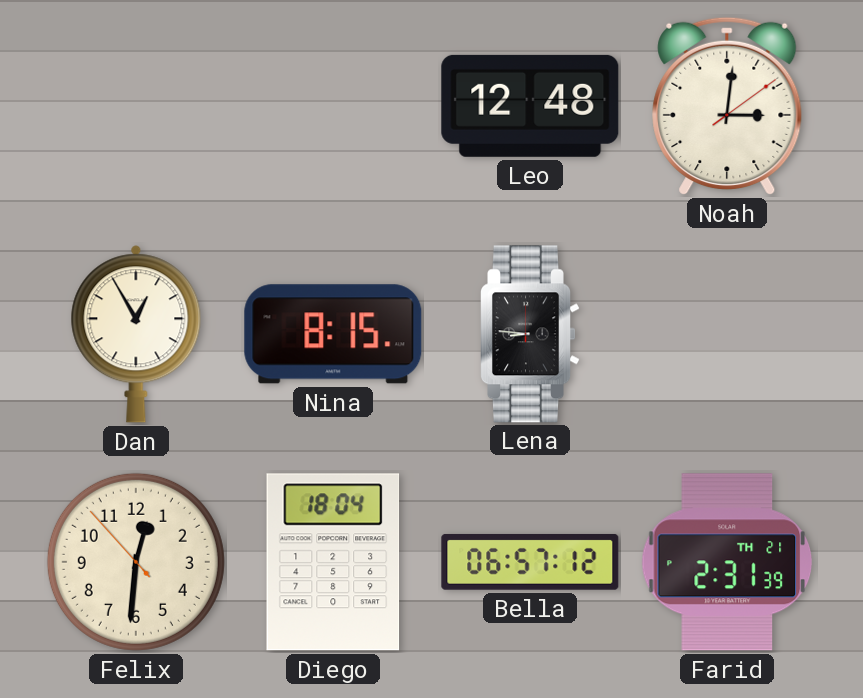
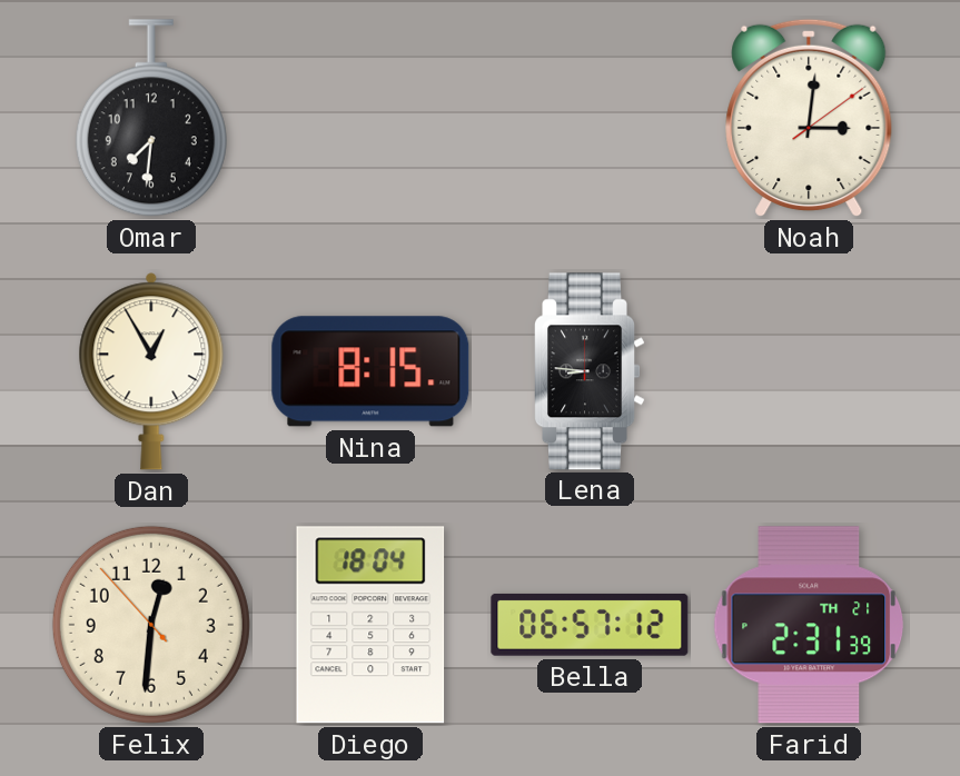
Omar: none -> 7:31
Leo: 12:48 -> none
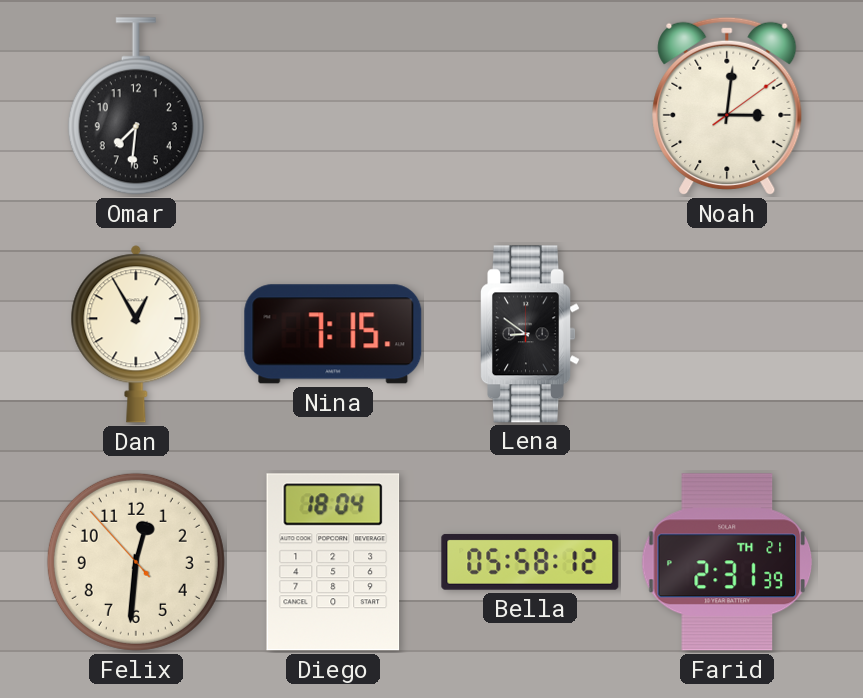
Nina: 8:15 -> 7:15
Lena: 8:46 -> 8:51
Bella: 06:57 -> 05:58
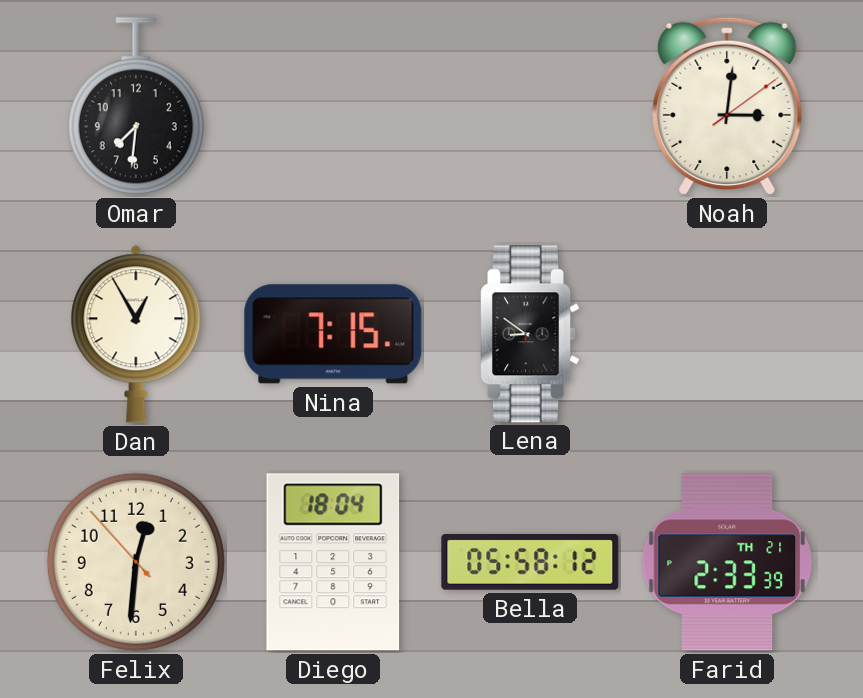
Farid: 2:31 -> 2:33
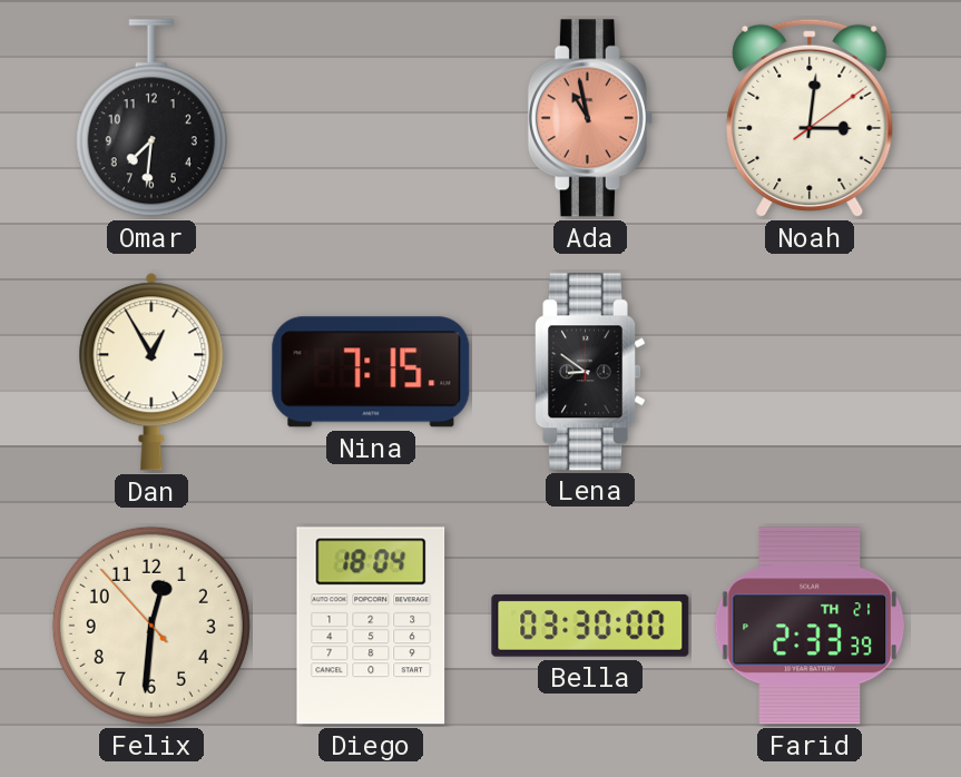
Ada: none -> 10:58
Bella: 05:58 -> 03:30
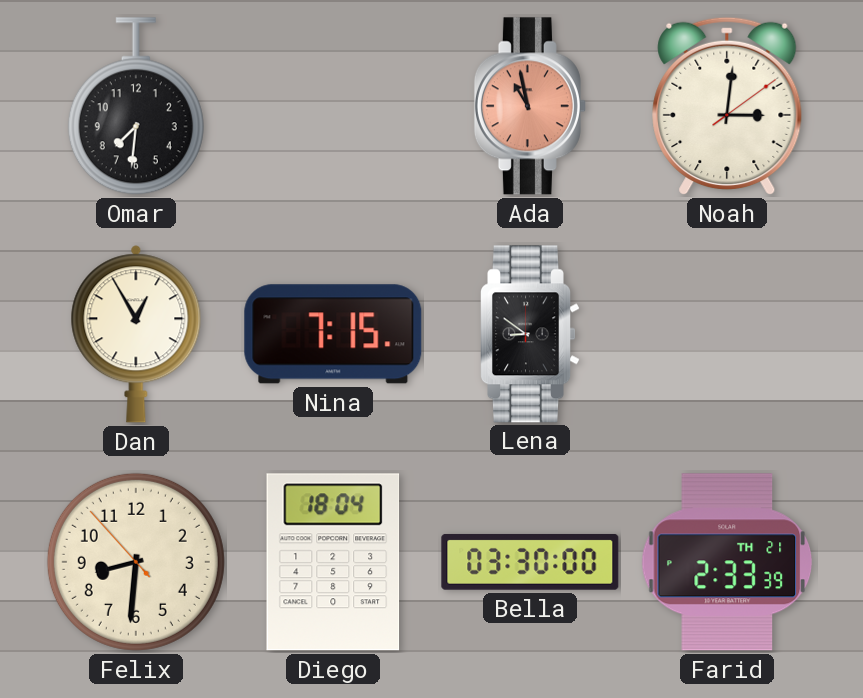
Felix: 12:30 -> 8:30
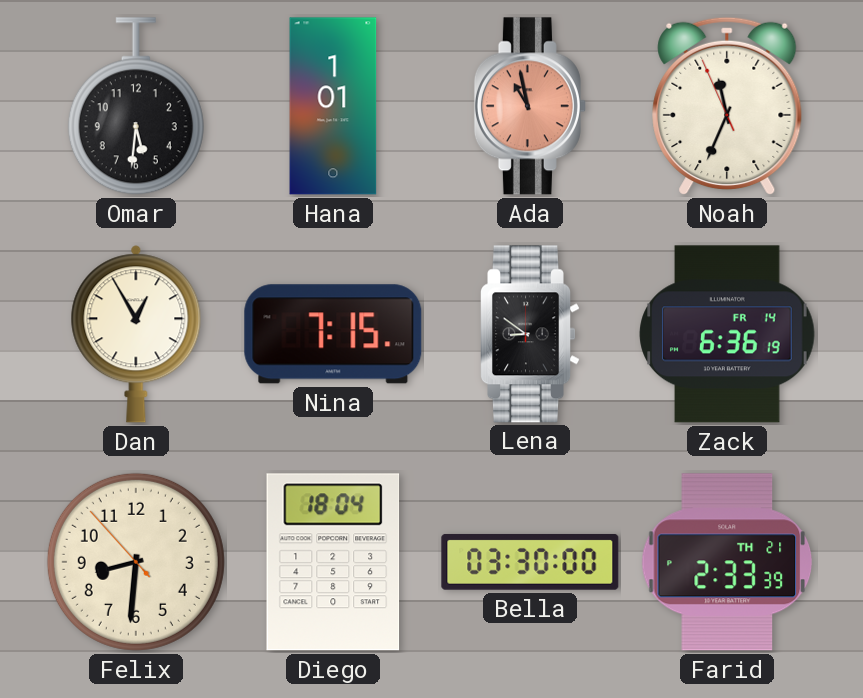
Omar: 7:31 -> 5:31
Hana: none -> 1:01
Noah: 3:01 -> 11:33
Zack: none -> 6:36
